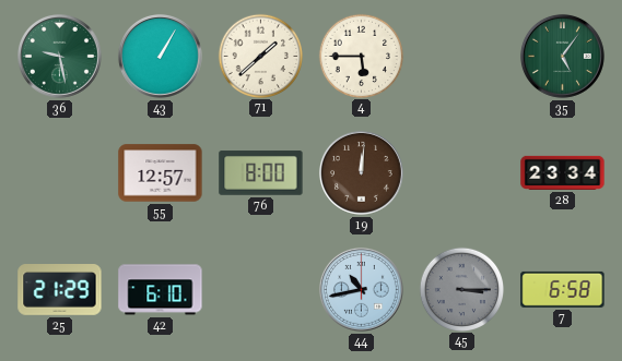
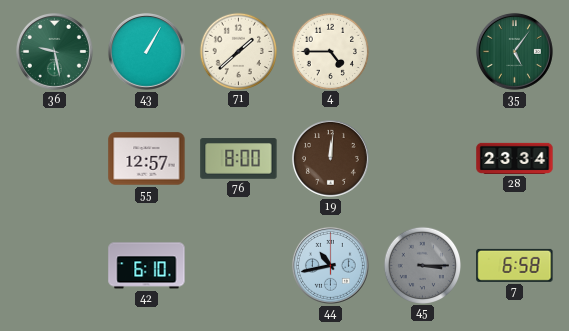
4: 5:45 -> 4:45
25: 21:29 -> none
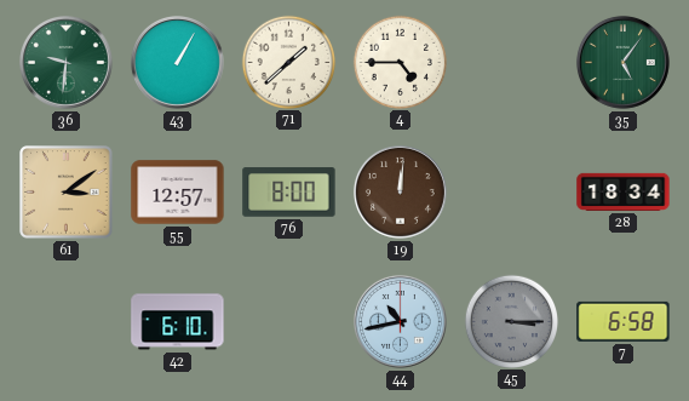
36: 9:28 -> 9:31
61: none -> 3:09
28: 23:34 -> 18:34
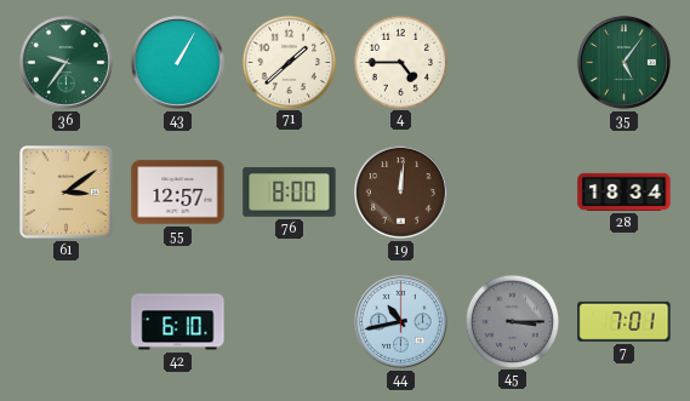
36: 9:31 -> 9:36
7: 6:58 -> 7:01
